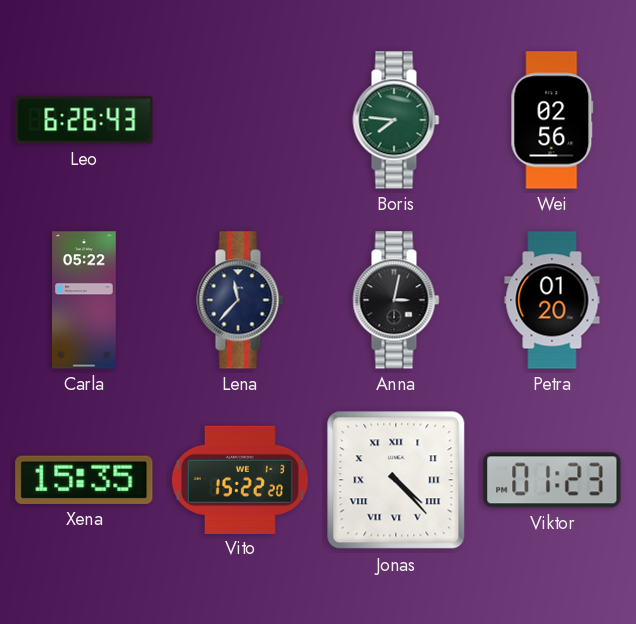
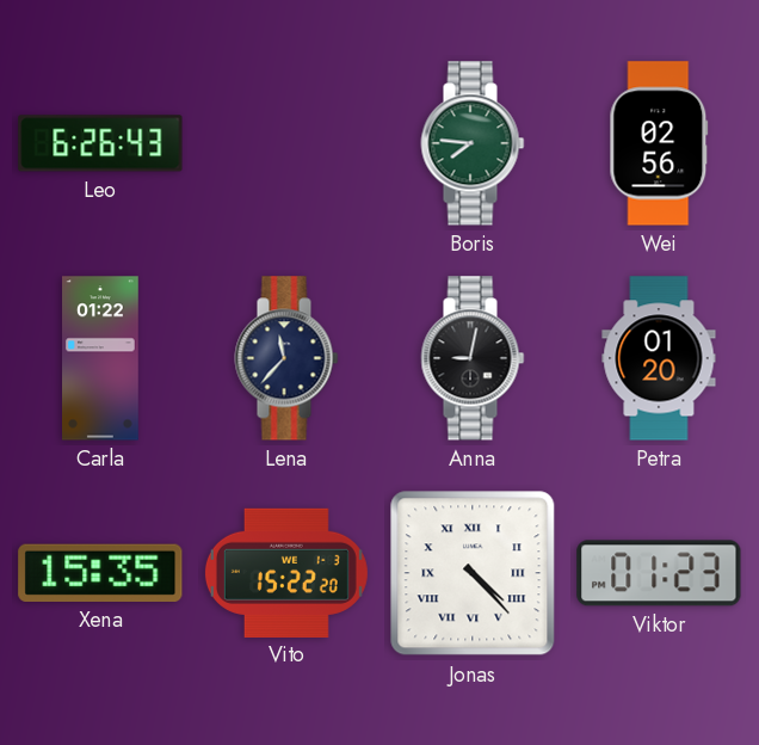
Carla: 05:22 -> 01:22
Anna: 3:02 -> 9:02
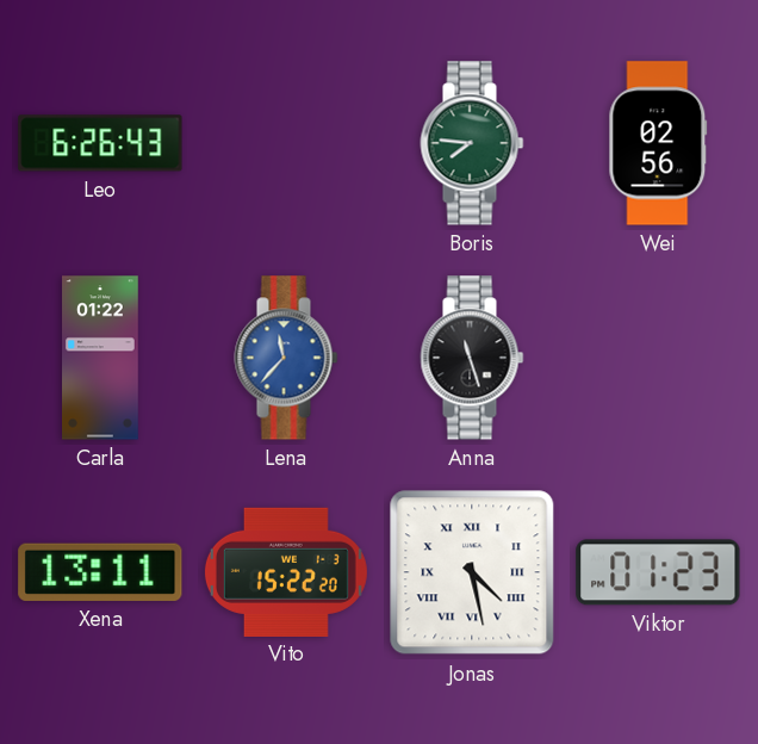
Lena dial: navy -> blue
Anna: 9:02 -> 11:27
Petra: 01:20 -> none
Xena: 15:35 -> 13:11
Jonas: 4:23 -> 4:28
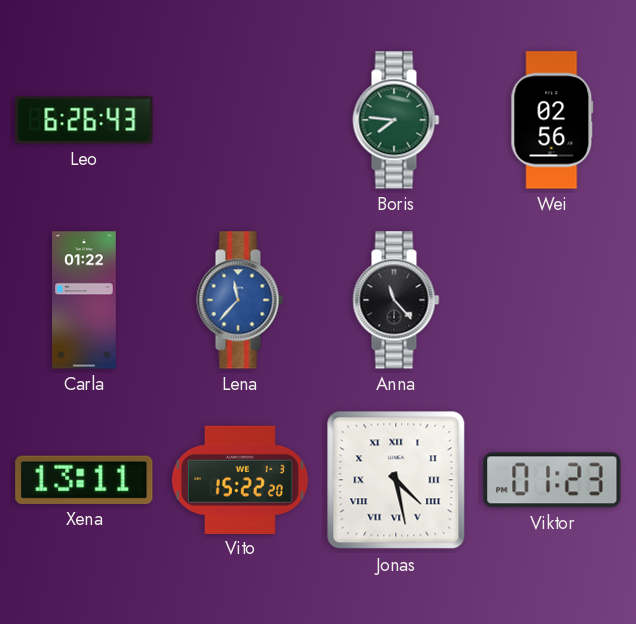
Anna: 11:27 -> 11:23
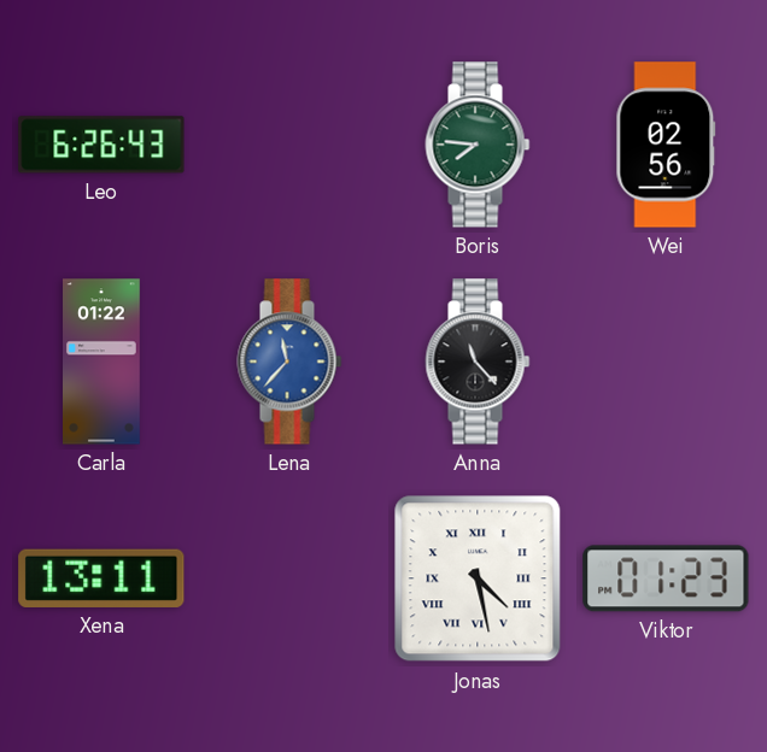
Vito: 15:22 -> none
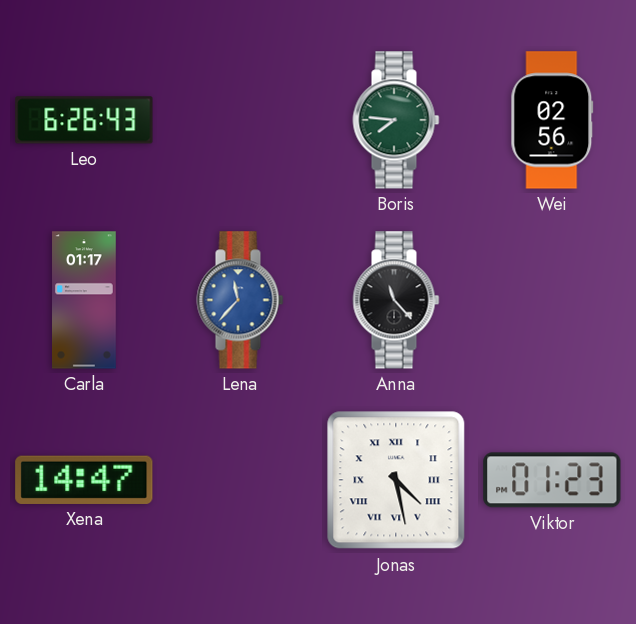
Carla: 01:22 -> 01:17
Xena: 13:11 -> 14:47
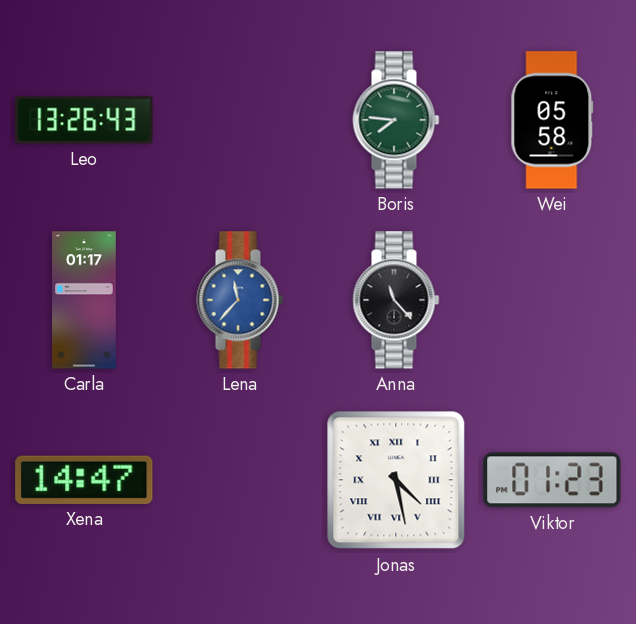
Leo: 6:26 -> 13:26
Wei: 02:56 -> 05:58
